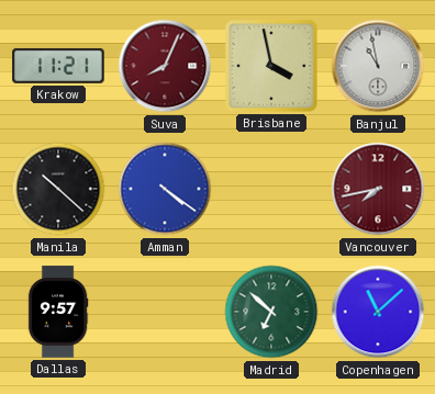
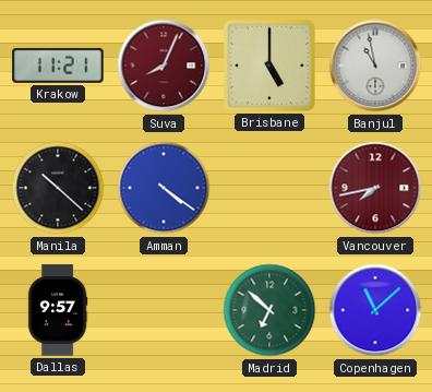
Brisbane: 3:58 -> 5:00
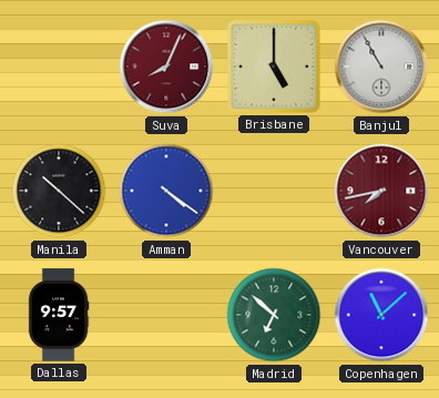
Krakow: 11:21 -> none
Banjul: 10:58 -> 10:55
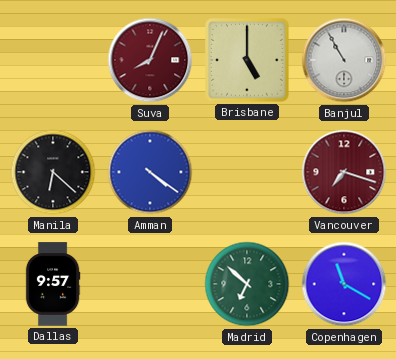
Manila: 10:22 -> 6:22
Vancouver: 7:43 -> 7:18
Copenhagen: 11:08 -> 11:20
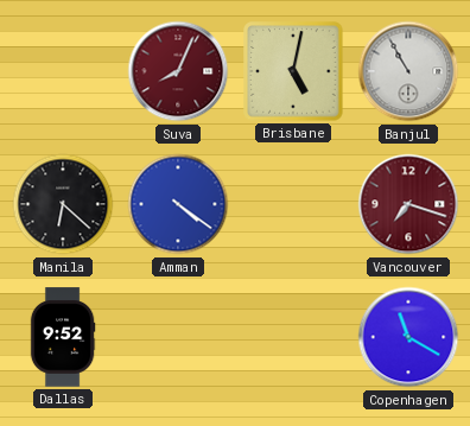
Brisbane: 5:00 -> 5:02
Dallas: 9:57 -> 9:52
Madrid: 6:52 -> none
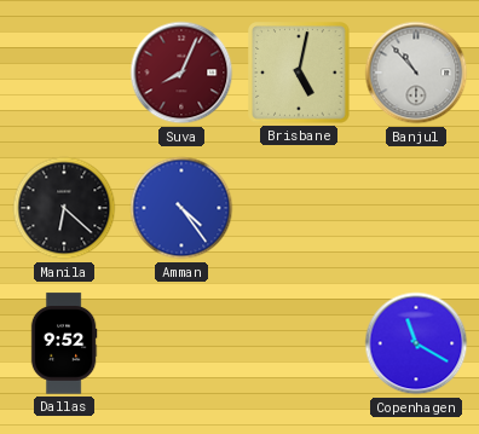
Banjul: 10:55 -> 10:53
Amman: 4:21 -> 4:24
Vancouver: 7:18 -> none
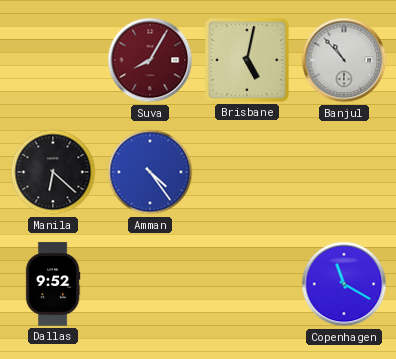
Suva: 8:04 -> 8:05
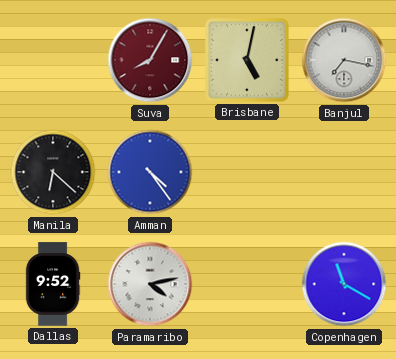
Banjul: 10:53 -> 7:17
Paramaribo: none -> 4:13
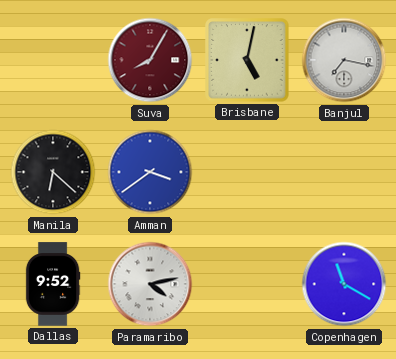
Amman: 4:24 -> 3:39
